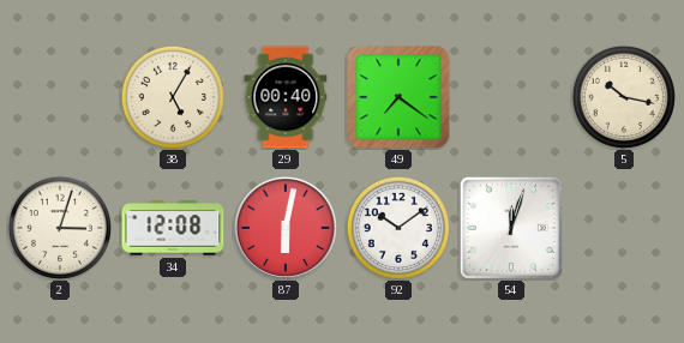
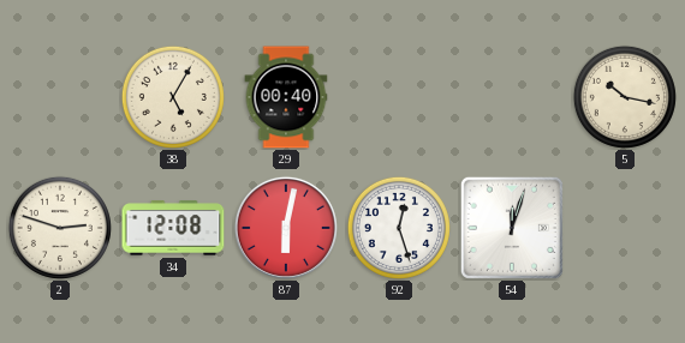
49: 7:21 -> none
2: 3:03 -> 2:48
92: 10:09 -> 12:27
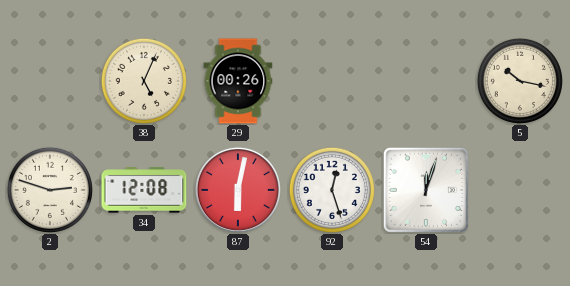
38: 5:05 -> 5:04
29: 00:40 -> 00:26
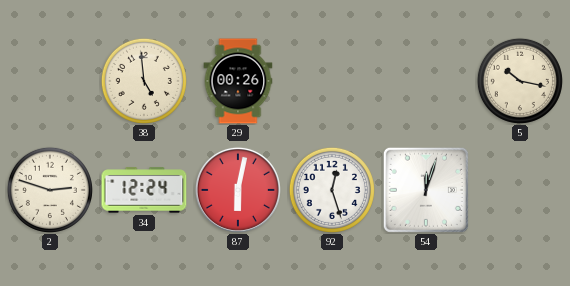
38: 5:04 -> 4:59
34: 12:08 -> 12:24
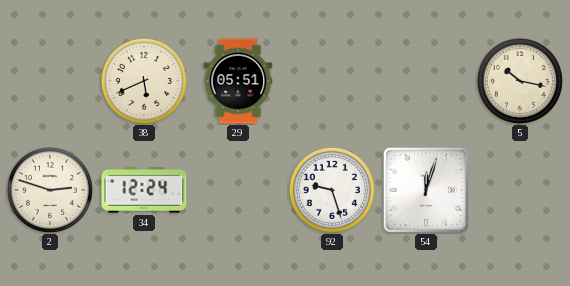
38: 4:59 -> 5:41
29: 00:26 -> 05:51
87: 6:02 -> none
92: 12:27 -> 9:27
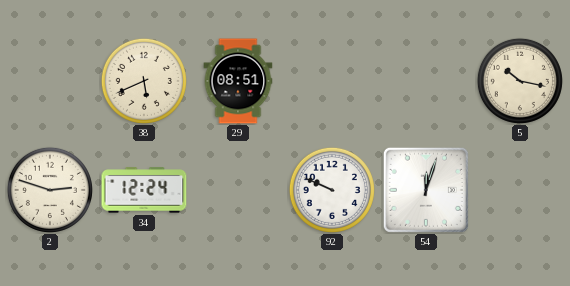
29: 05:51 -> 08:51
92: 9:27 -> 9:49
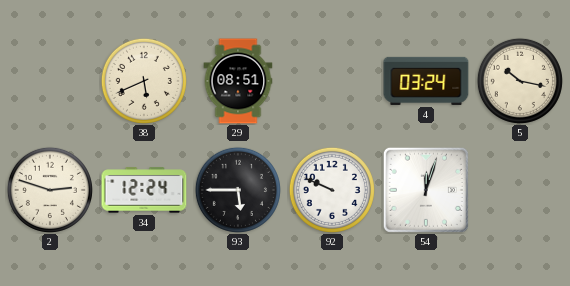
4: none -> 03:24
93: none -> 5:45
